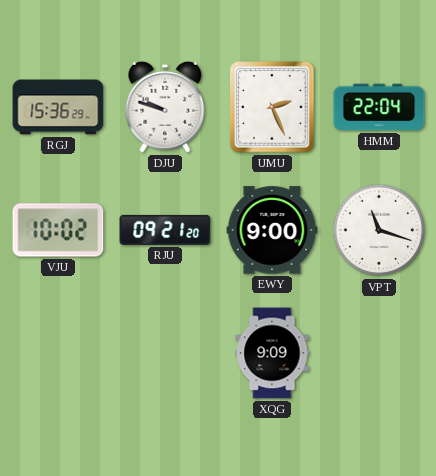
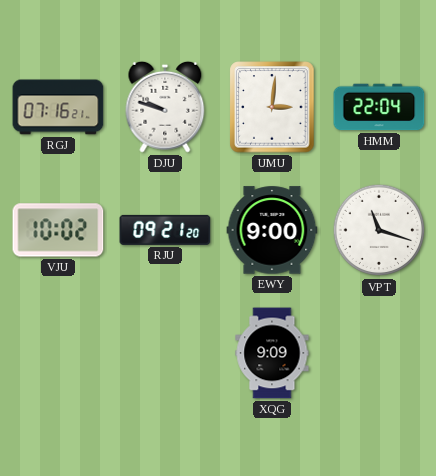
RGJ: 15:36 -> 07:16
UMU: 2:26 -> 3:01
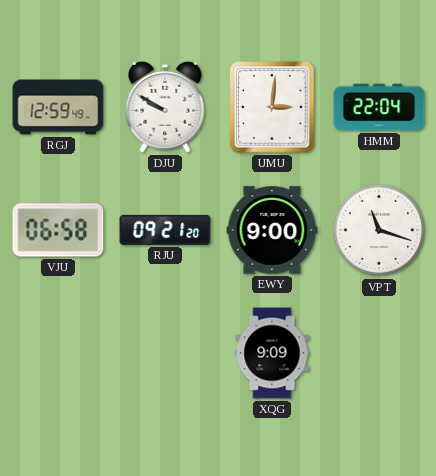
RGJ: 07:16 -> 12:59
DJU: 9:48 -> 9:50
VJU: 10:02 -> 06:58
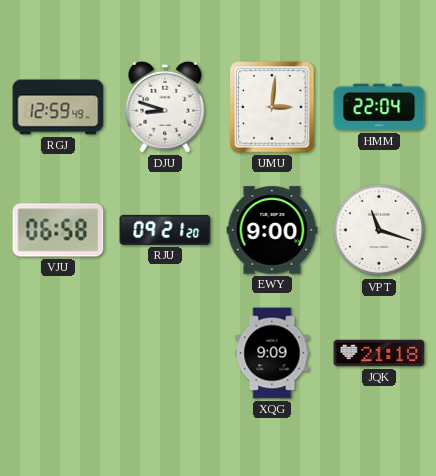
DJU: 9:50 -> 8:48
JQK: none -> 21:18
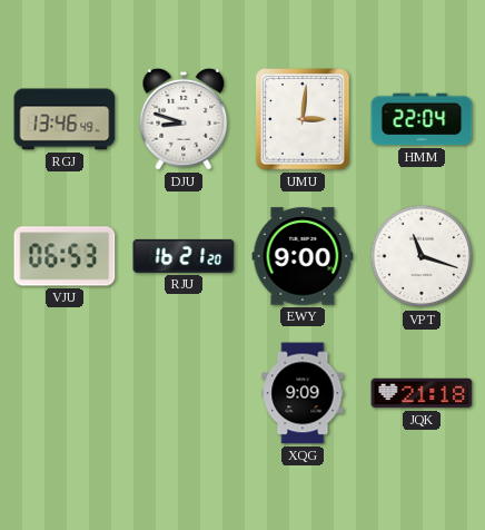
RGJ: 12:59 -> 13:46
VJU: 06:58 -> 06:53
RJU: 09:21 -> 16:21
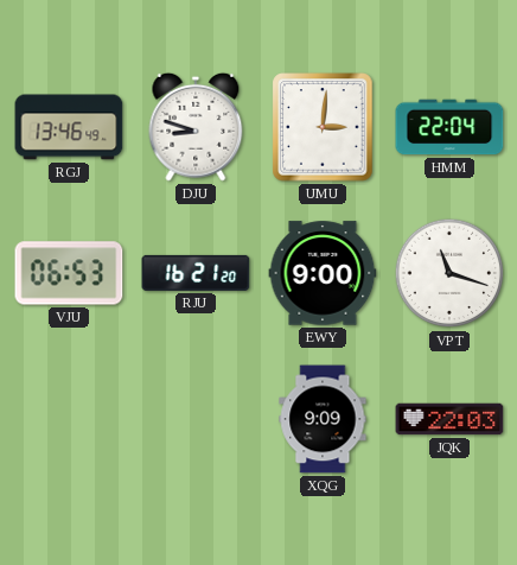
JQK: 21:18 -> 22:03
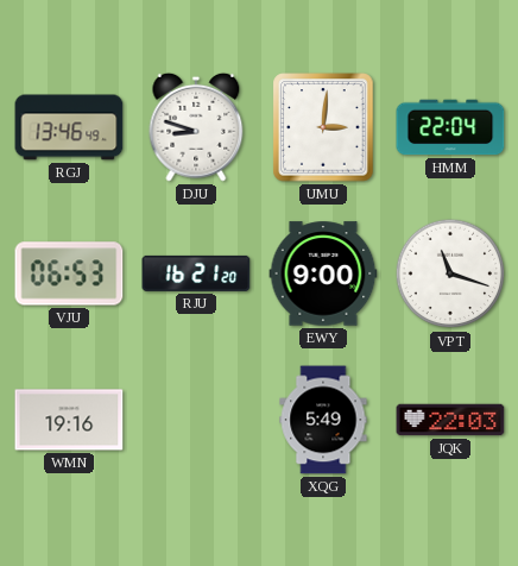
WMN: none -> 19:16
XQG: 9:09 -> 5:49
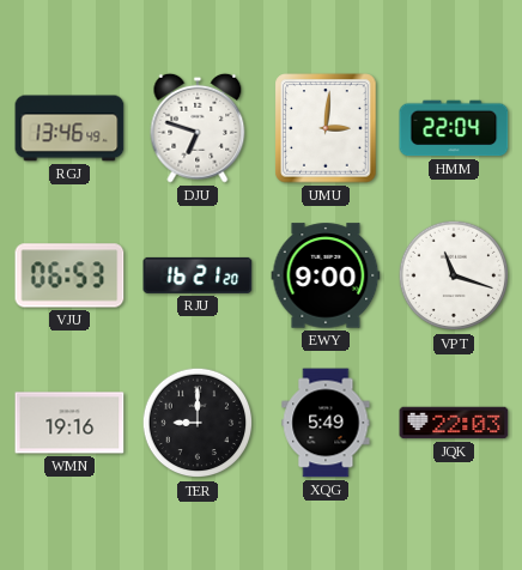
DJU: 8:48 -> 6:48
TER: none -> 9:00
